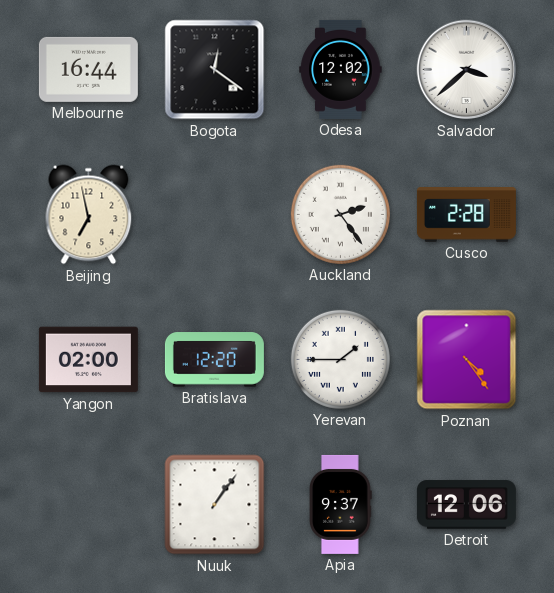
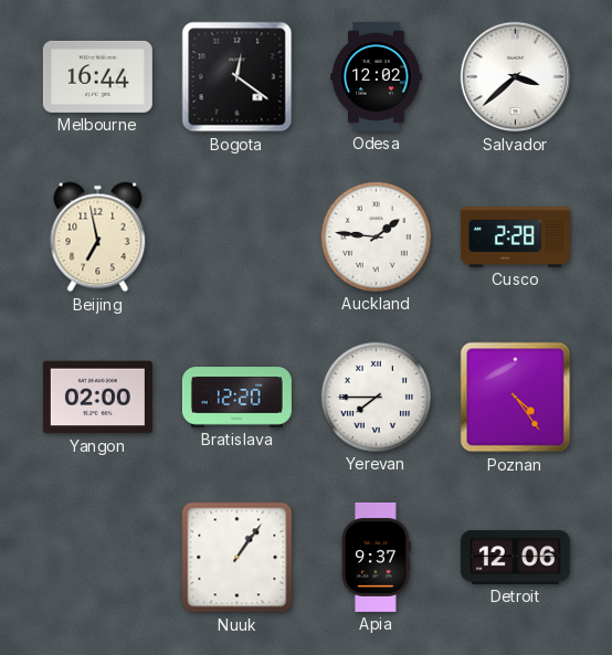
Auckland: 2:24 -> 1:46
Yerevan: 1:45 -> 7:45
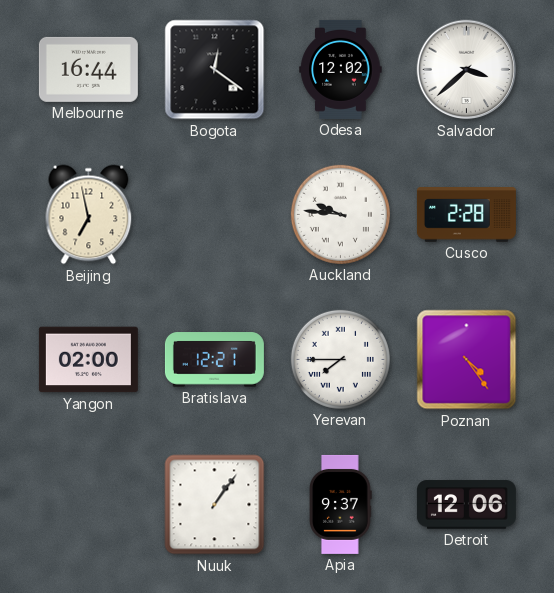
Auckland: 1:46 -> 9:46
Bratislava: 12:20 -> 12:21
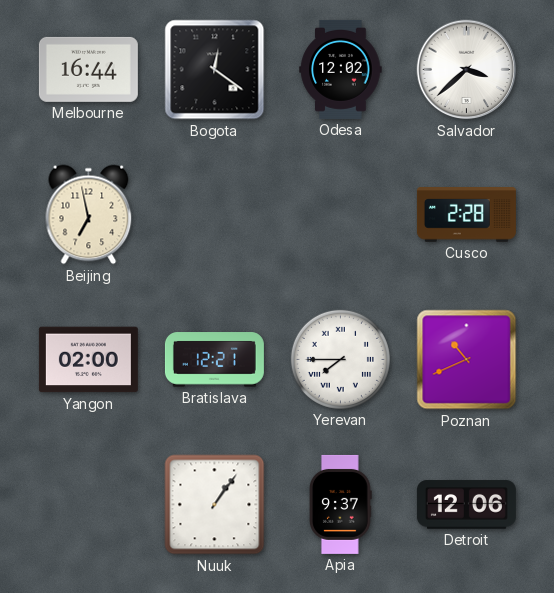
Auckland: 9:46 -> none
Poznan: 4:24 -> 10:41
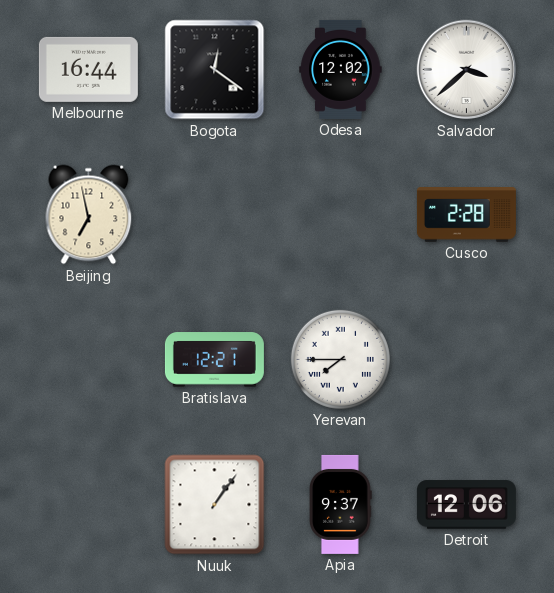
Yangon: 02:00 -> none
Poznan: 10:41 -> none
